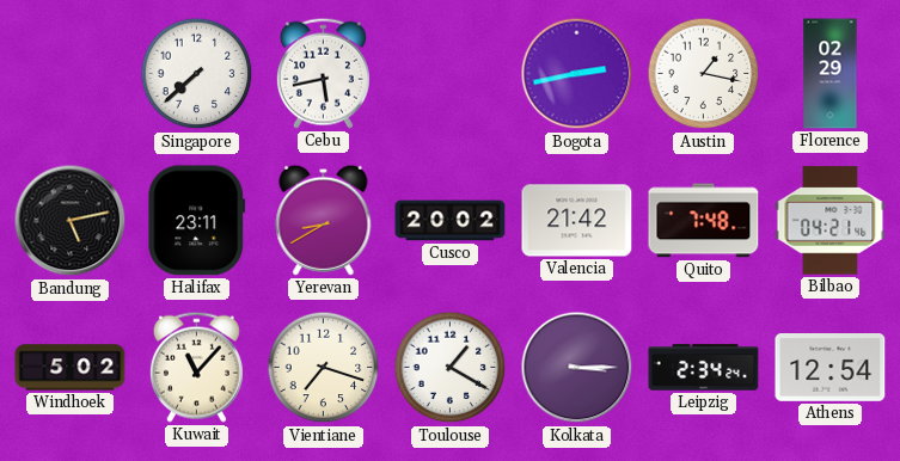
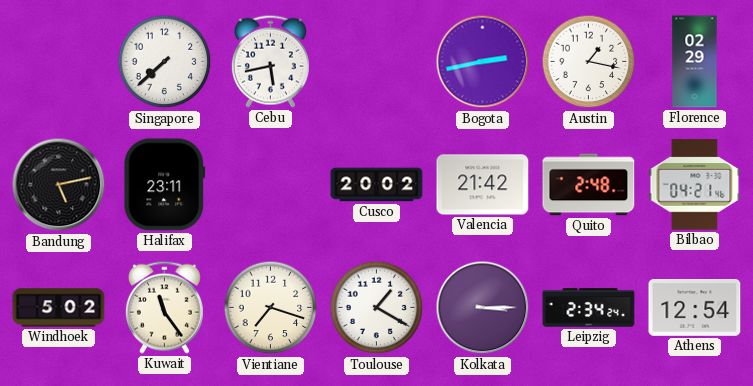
Yerevan: 8:40 -> none
Quito: 7:48 -> 2:48
Kuwait: 11:07 -> 11:24
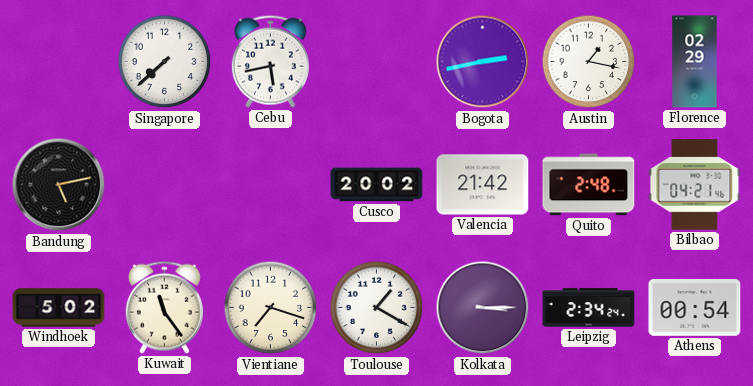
Halifax: 23:11 -> none
Athens: 12:54 -> 00:54
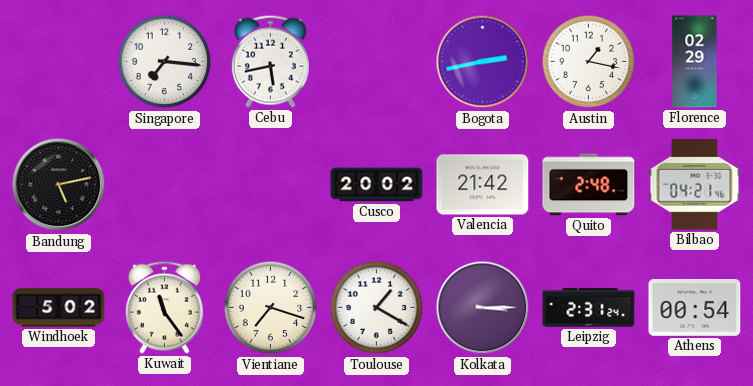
Singapore: 7:38 -> 7:16
Leipzig: 2:34 -> 2:31
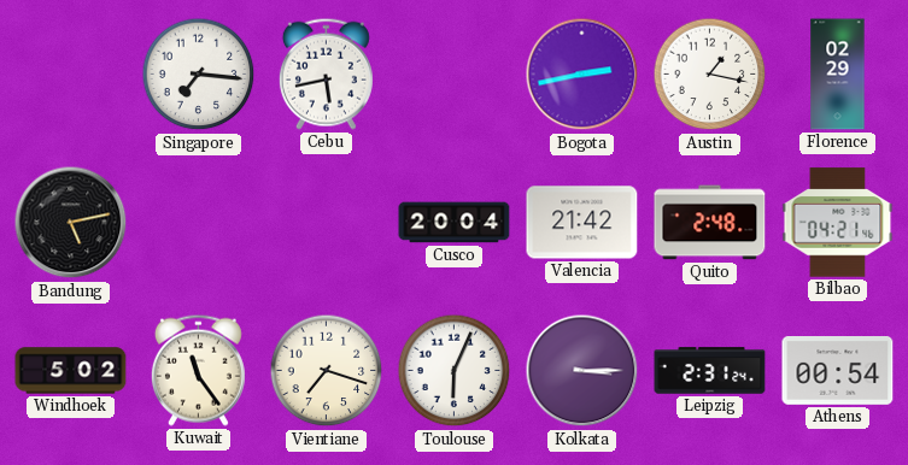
Cusco: 20:02 -> 20:04
Toulouse: 1:20 -> 6:04
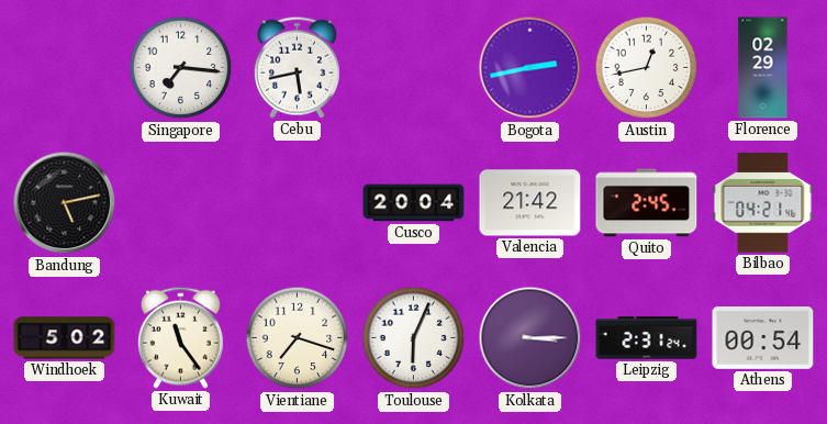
Austin: 1:17 -> 12:43
Quito: 2:48 -> 2:45
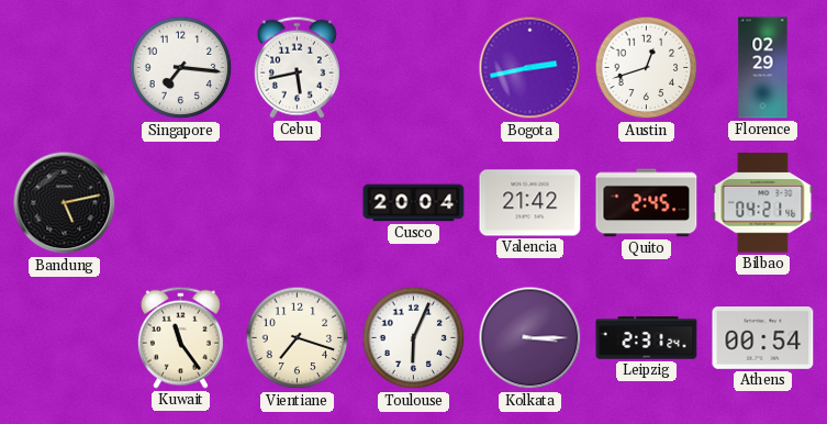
Austin: 12:43 -> 12:42
Windhoek: 5:02 -> none
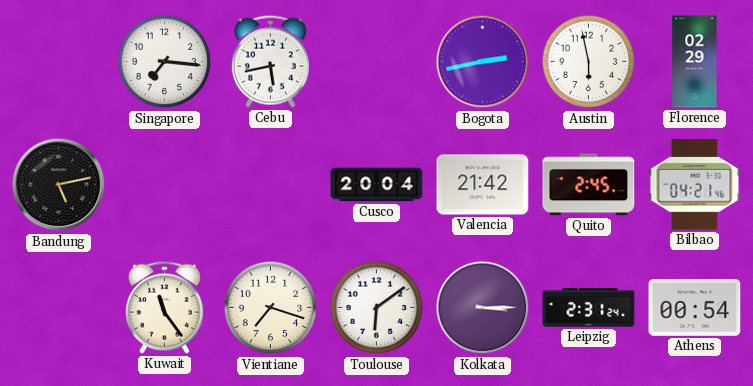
Austin: 12:42 -> 5:58
Toulouse: 6:04 -> 6:09
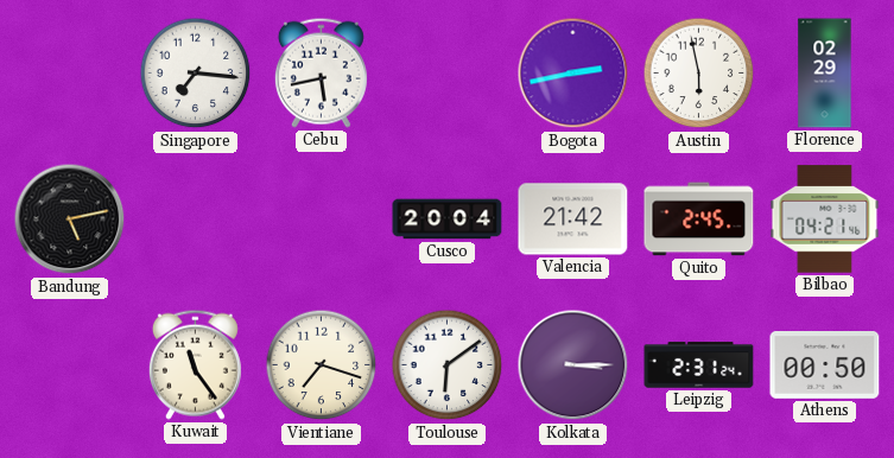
Athens: 00:54 -> 00:50
